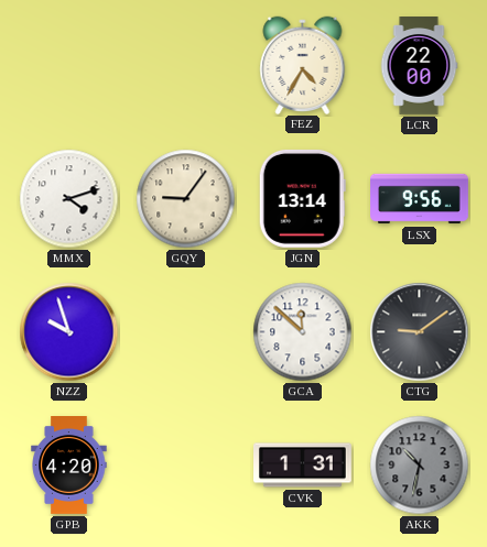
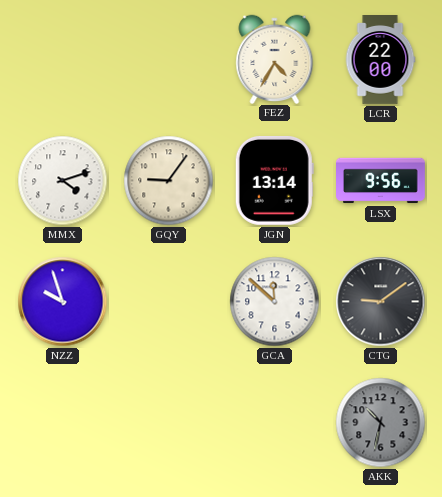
GPB: 4:20 -> none
CVK: 1:31 -> none
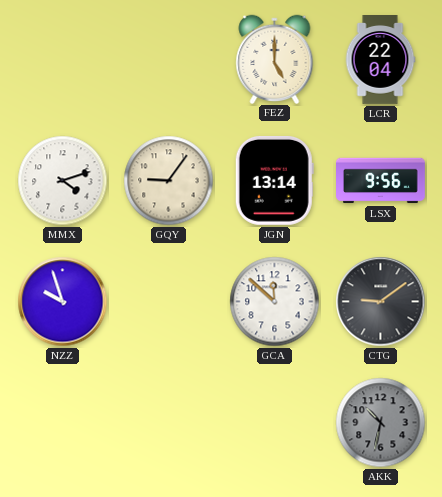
FEZ: 4:35 -> 5:00
LCR: 22:00 -> 22:04
